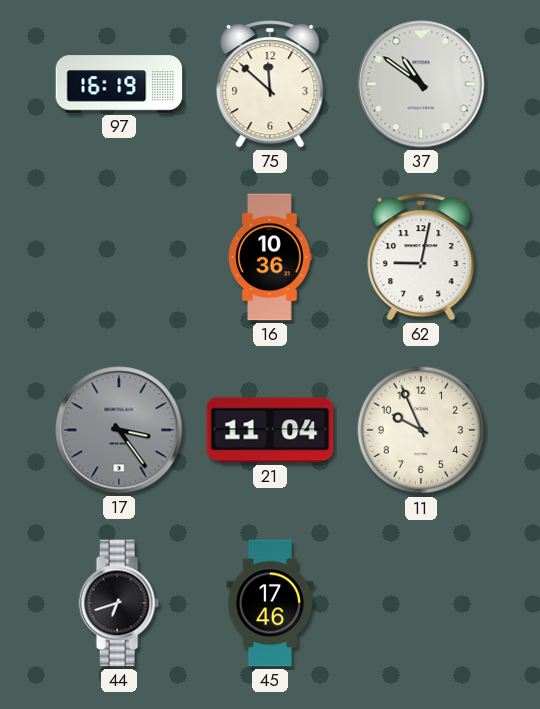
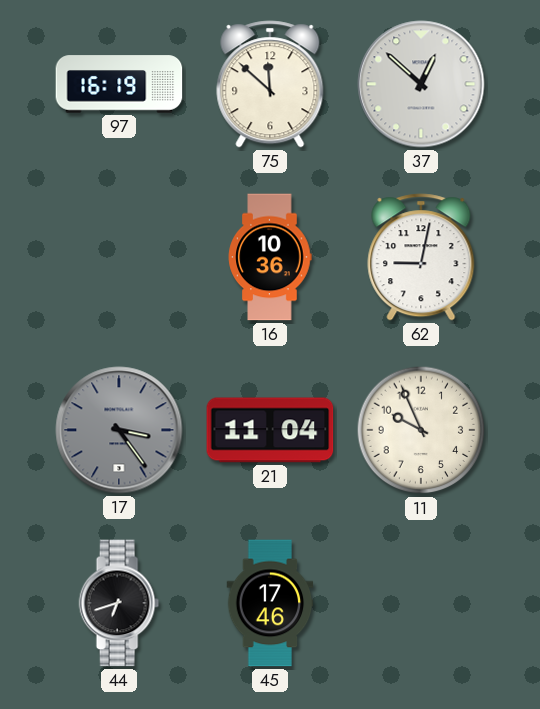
37: 10:51 -> 12:52
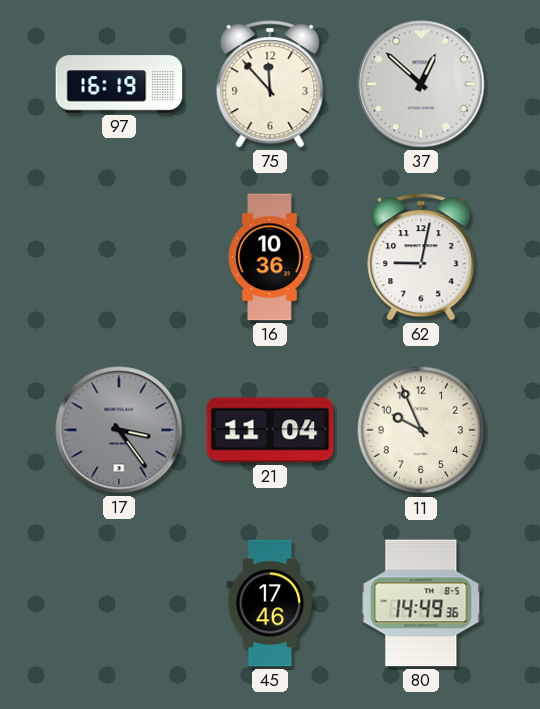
75: 11:52 -> 11:53
44: 6:42 -> none
80: none -> 14:49
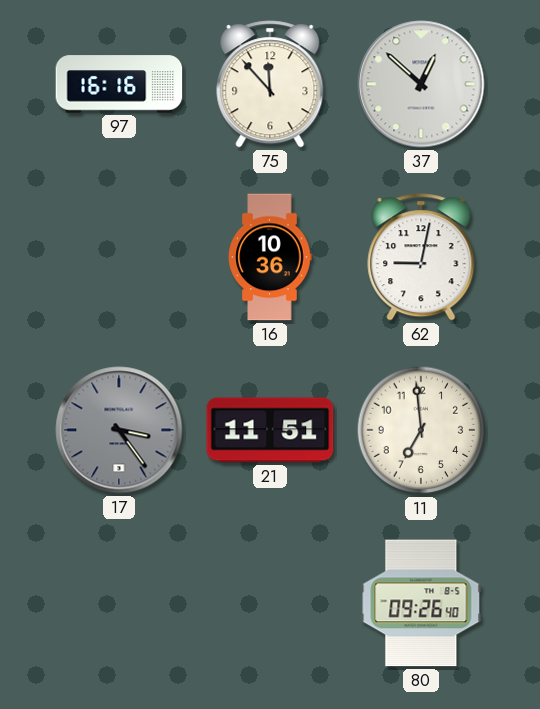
97: 16:19 -> 16:16
21: 11:04 -> 11:51
11: 9:56 -> 6:59
45: 17:46 -> none
80: 14:49 -> 09:26
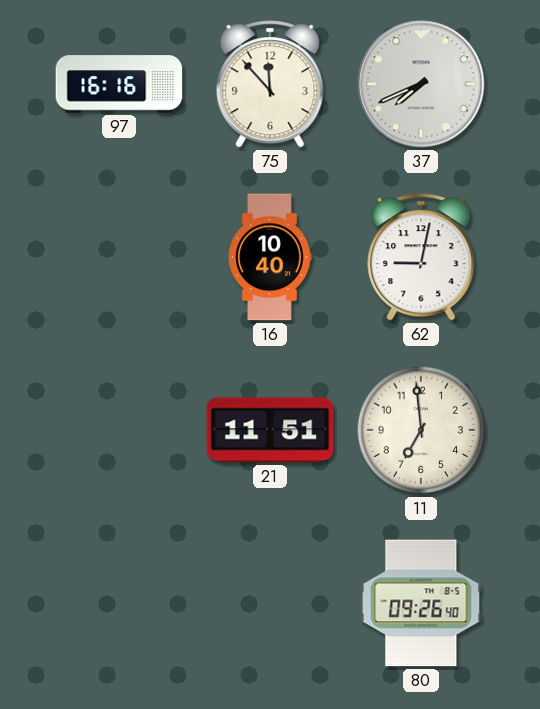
37: 12:52 -> 7:41
16: 10:36 -> 10:40
17: 3:24 -> none
